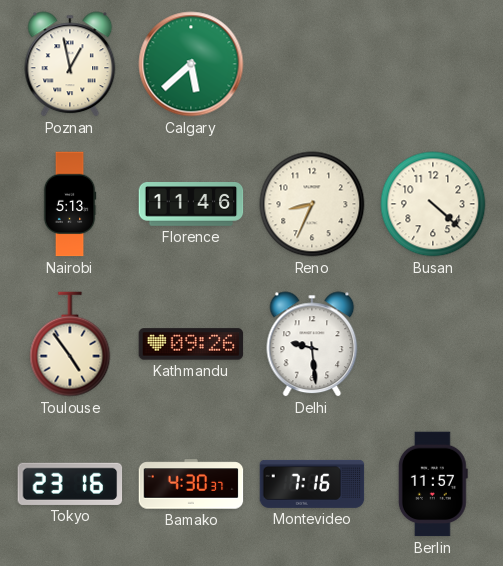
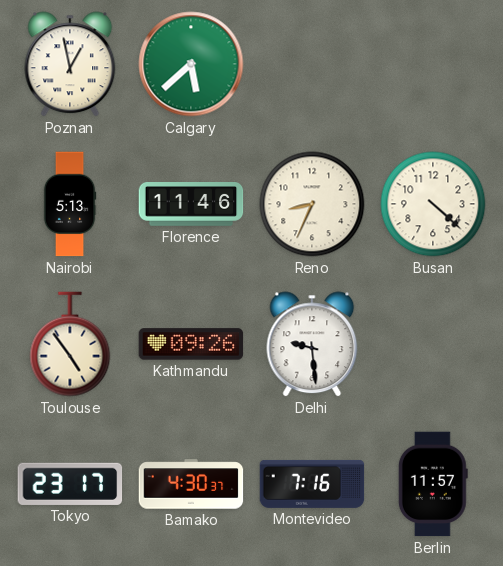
Tokyo: 23:16 -> 23:17
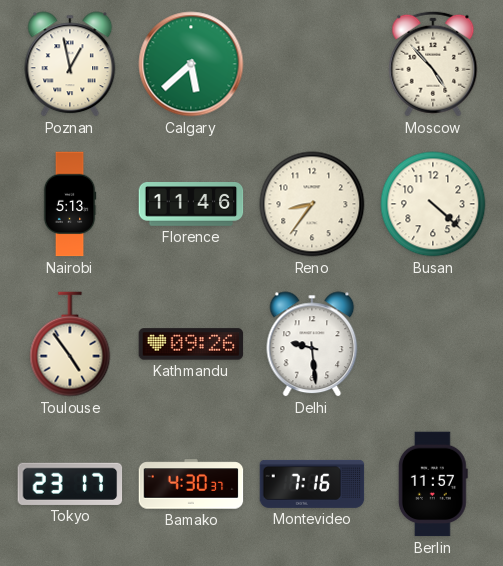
Moscow: none -> 4:53
Reno: 8:34 -> 8:36
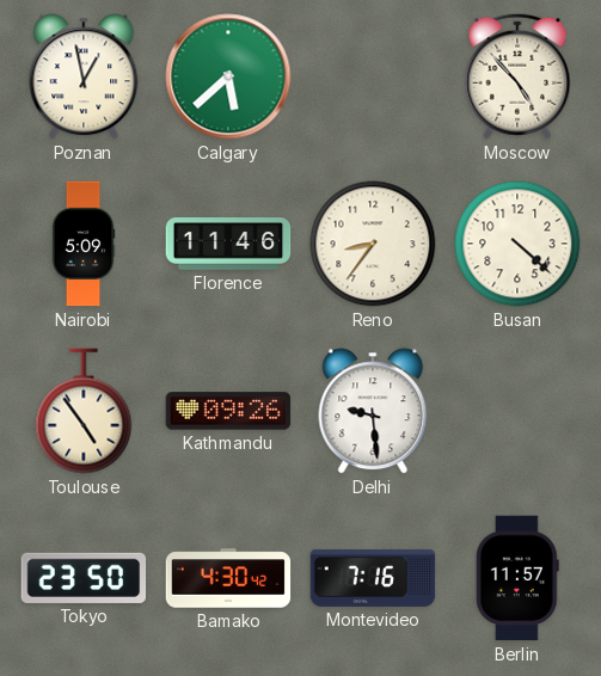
Nairobi: 5:13 -> 5:09
Tokyo: 23:17 -> 23:50
Bamako: 4:30:37 -> 4:30:42
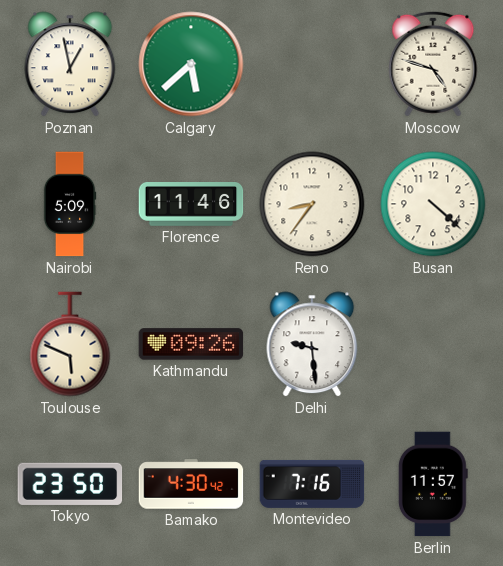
Moscow: 4:53 -> 4:48
Toulouse: 4:54 -> 5:49
